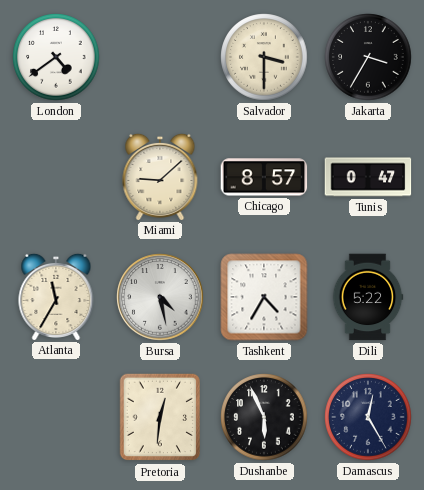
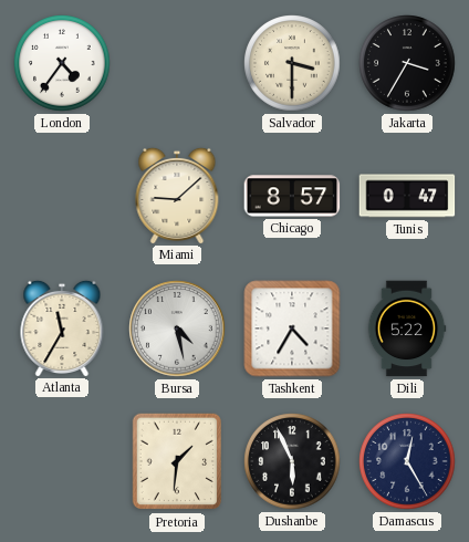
London: 4:39 -> 4:36
Pretoria: 12:31 -> 1:31
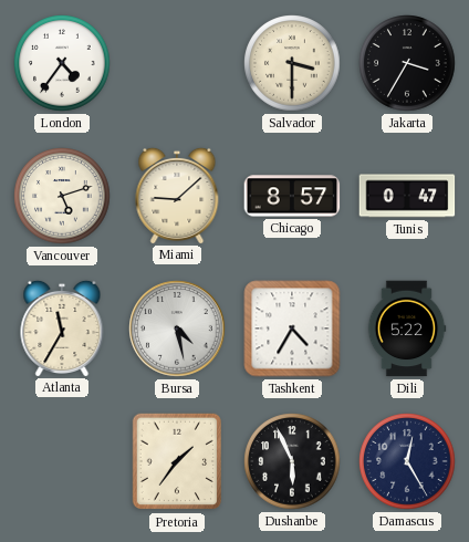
Vancouver: none -> 5:12
Pretoria: 1:31 -> 1:36
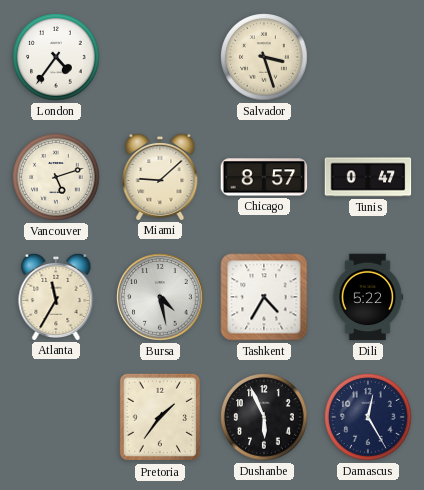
Salvador: 3:30 -> 3:27
Jakarta: 3:35 -> none
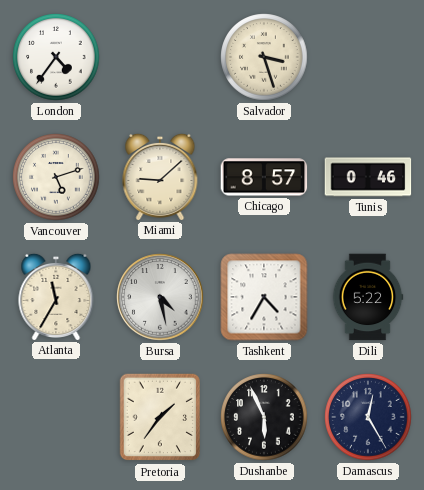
Tunis: 0:47 -> 0:46
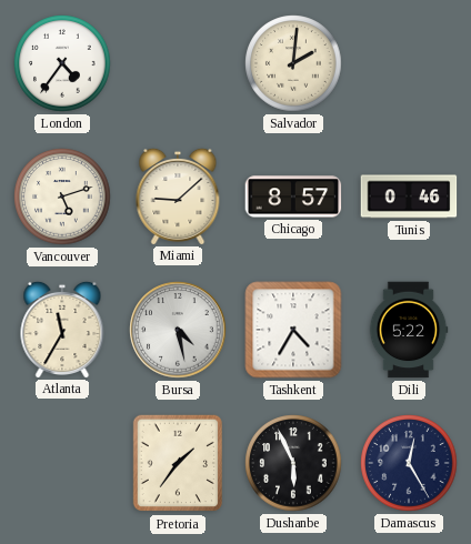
Salvador: 3:27 -> 2:01
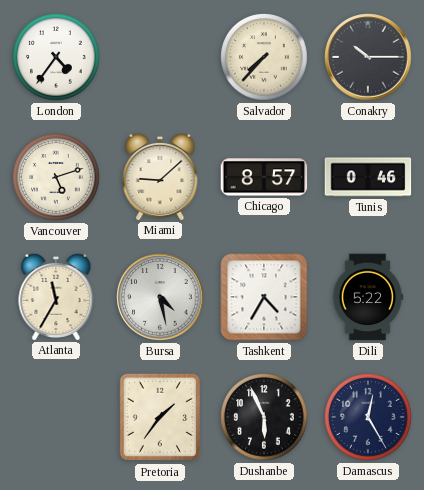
Salvador: 2:01 -> 7:37
Conakry: none -> 10:15
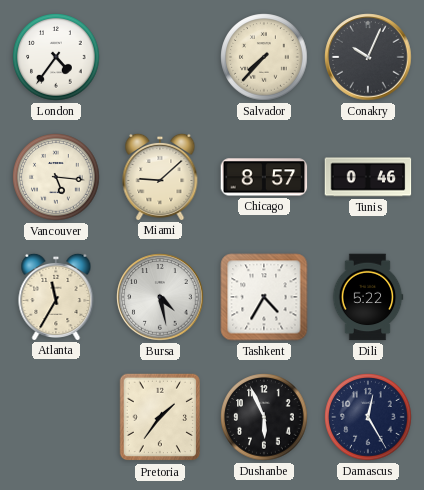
Conakry: 10:15 -> 10:04
Vancouver: 5:12 -> 5:16
